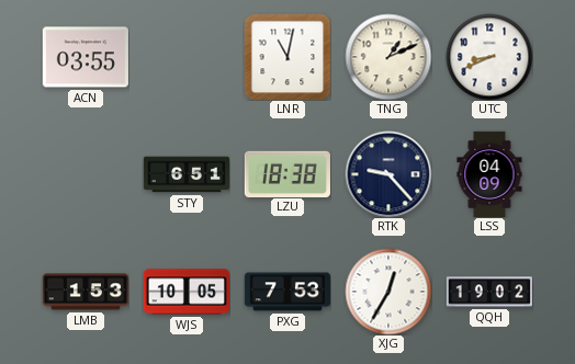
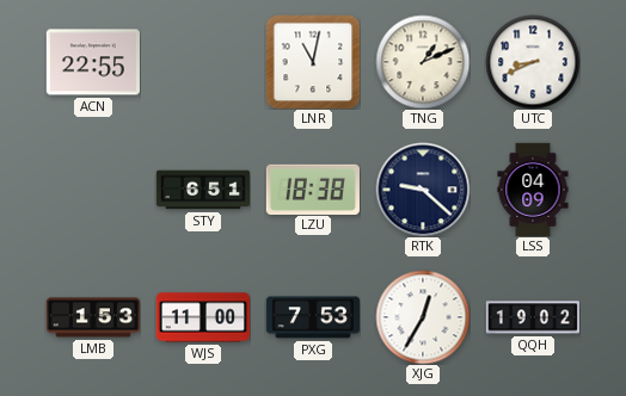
ACN: 03:55 -> 22:55
RTK: 9:23 -> 9:22
WJS: 10:05 -> 11:00
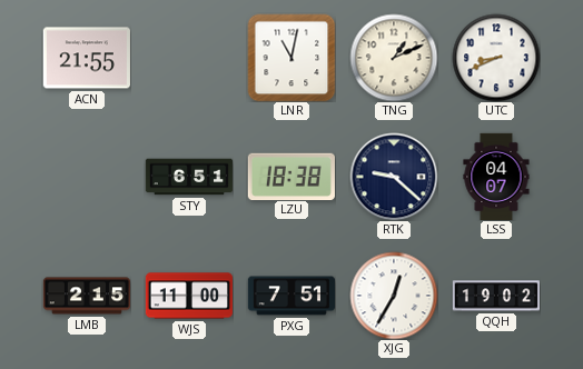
ACN: 22:55 -> 21:55
LSS: 04:09 -> 04:07
LMB: 1:53 -> 2:15
PXG: 7:53 -> 7:51
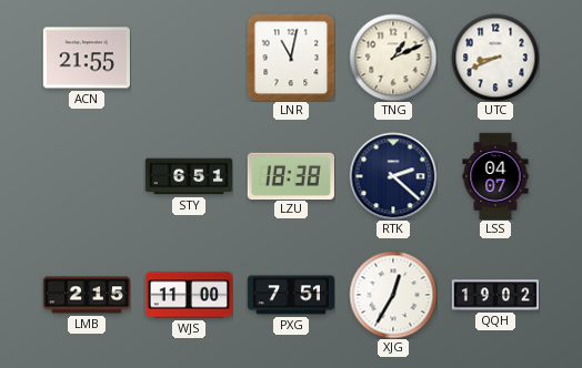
RTK: 9:22 -> 2:22
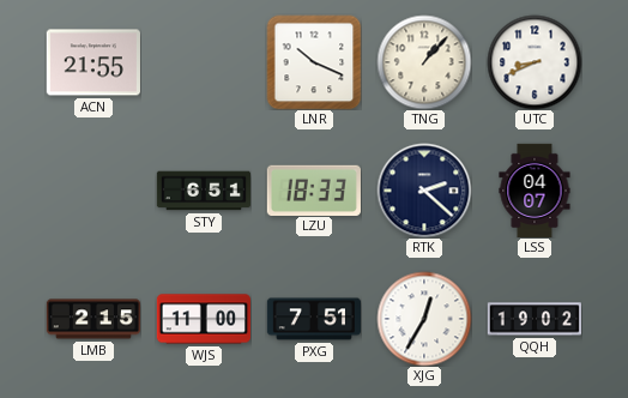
LNR: 11:02 -> 10:19
TNG: 1:11 -> 1:07
LZU: 18:38 -> 18:33
